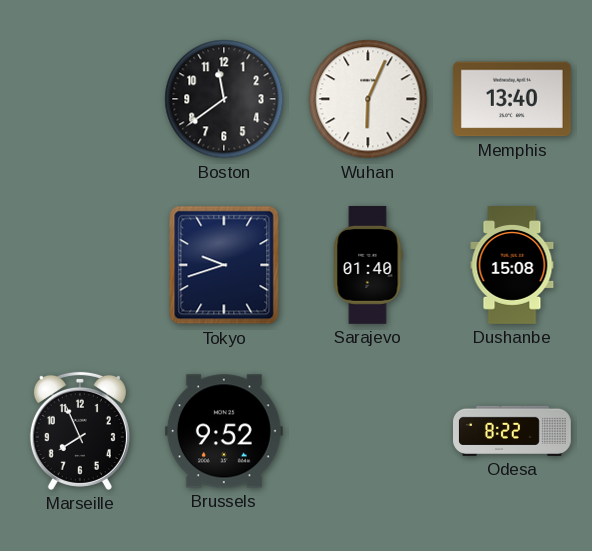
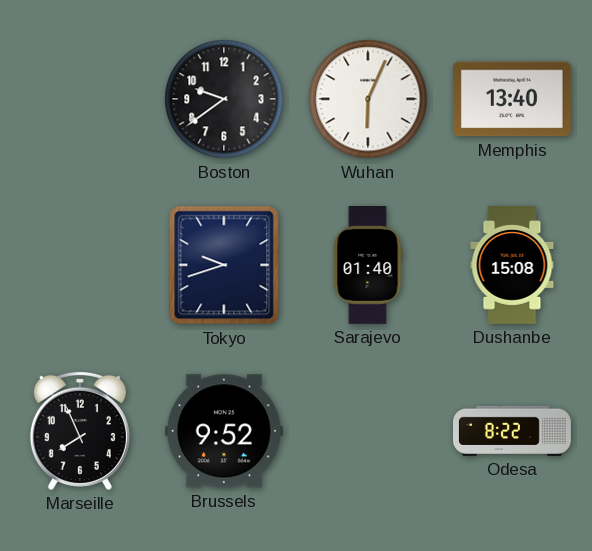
Boston: 11:39 -> 9:39
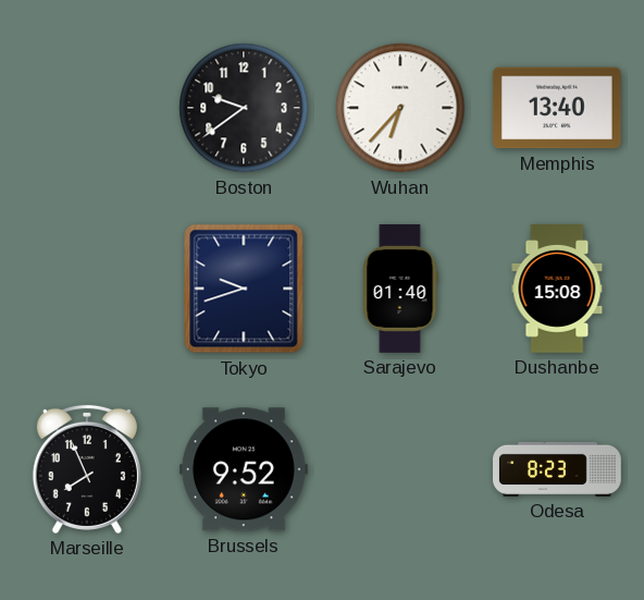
Wuhan: 6:04 -> 6:37
Odesa: 8:22 -> 8:23
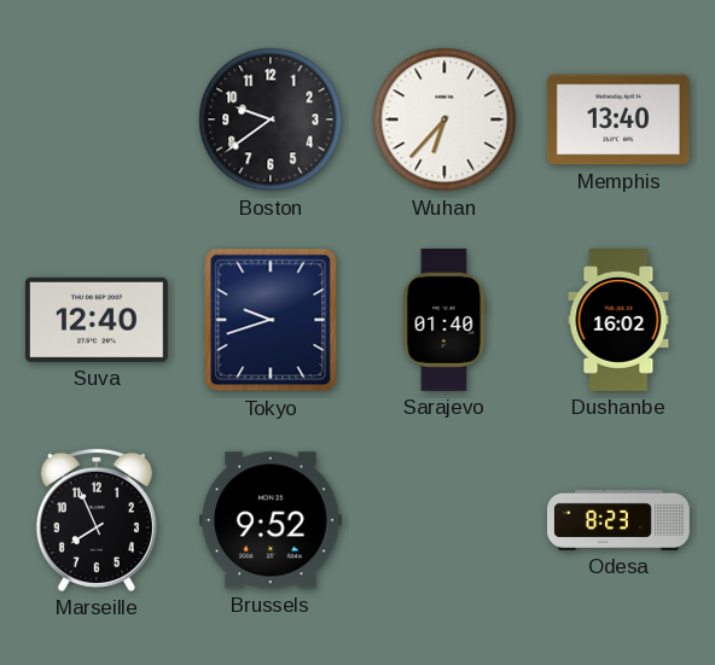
Suva: none -> 12:40
Dushanbe: 15:08 -> 16:02
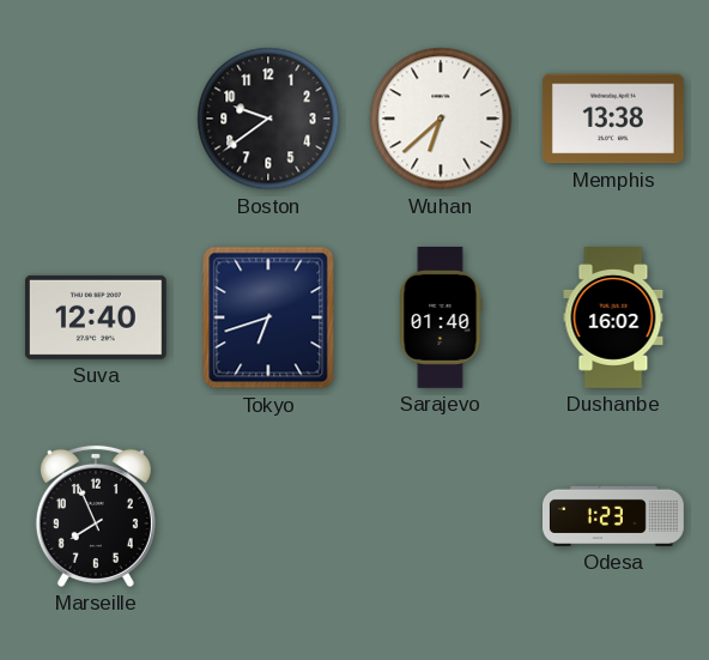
Wuhan: 6:37 -> 6:38
Memphis: 13:40 -> 13:38
Tokyo: 9:42 -> 6:42
Brussels: 9:52 -> none
Odesa: 8:23 -> 1:23
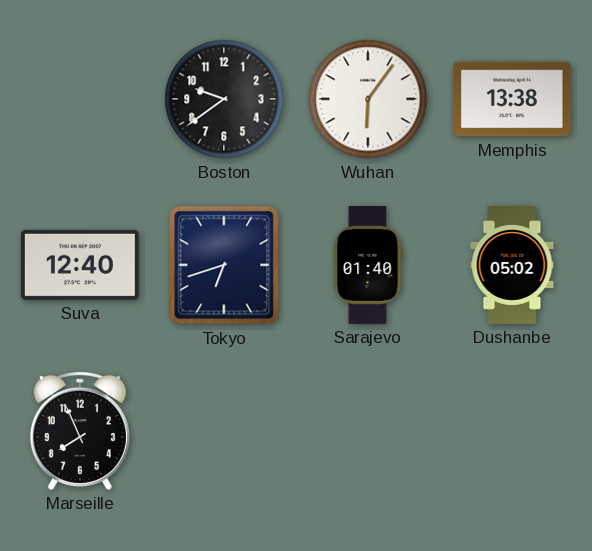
Wuhan: 6:38 -> 6:06
Dushanbe: 16:02 -> 05:02
Odesa: 1:23 -> none
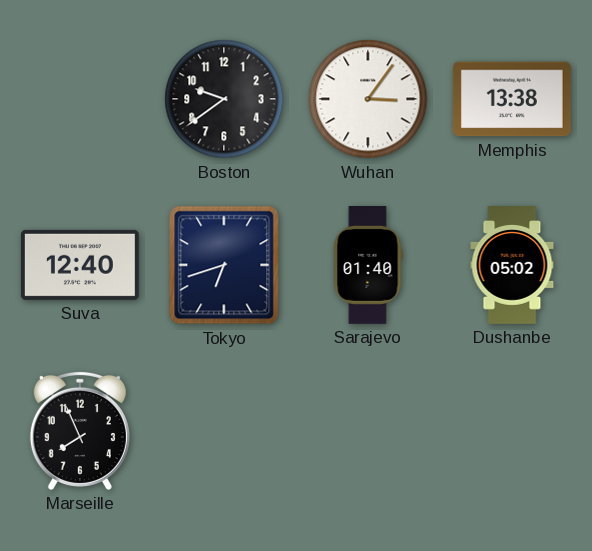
Wuhan: 6:06 -> 3:06
